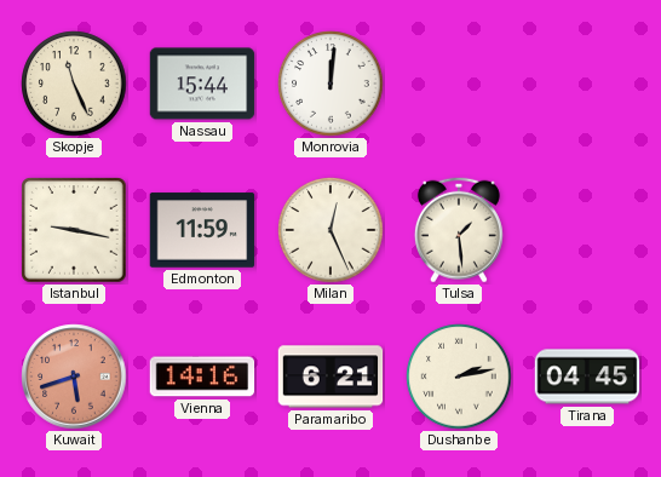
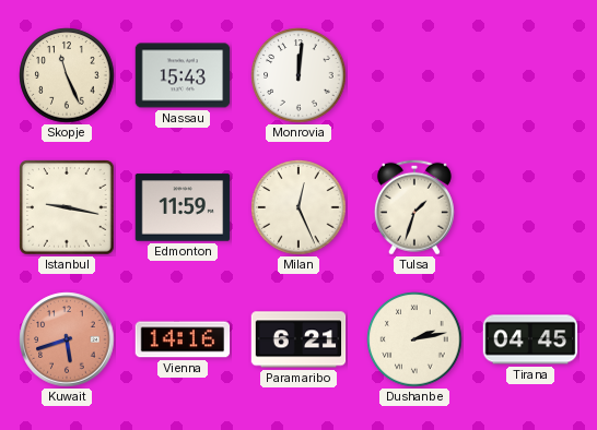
Nassau: 15:44 -> 15:43
Tulsa: 1:29 -> 1:33
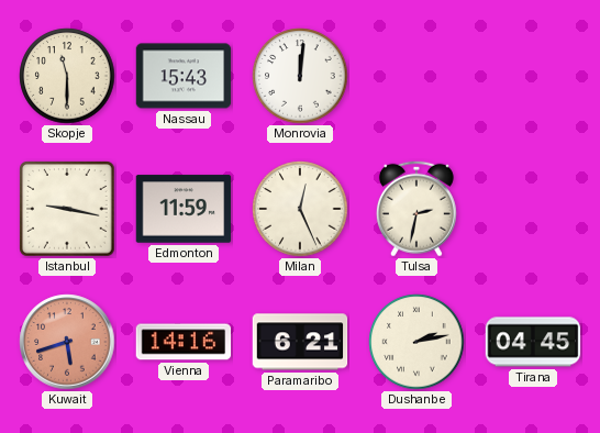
Skopje: 11:26 -> 11:30
Tulsa: 1:33 -> 2:32
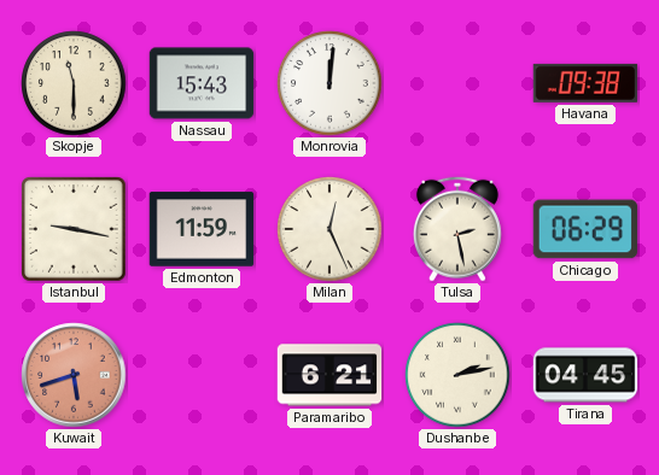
Havana: none -> 09:38
Tulsa: 2:32 -> 2:28
Chicago: none -> 06:29
Vienna: 14:16 -> none
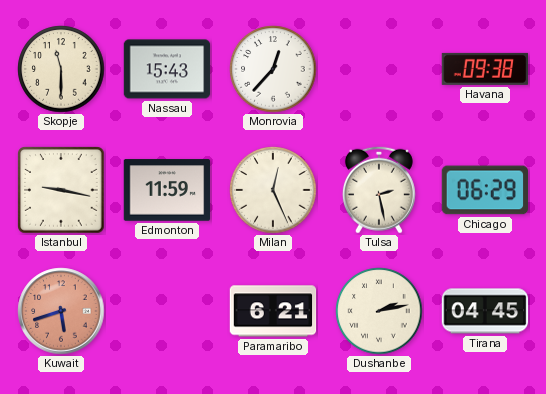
Monrovia: 12:01 -> 12:37
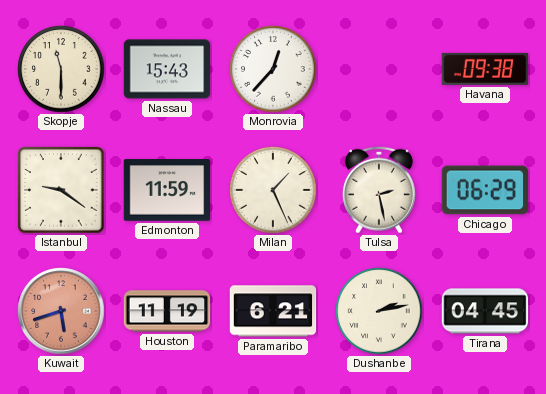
Istanbul: 9:17 -> 9:21
Milan: 12:26 -> 1:26
Houston: none -> 11:19
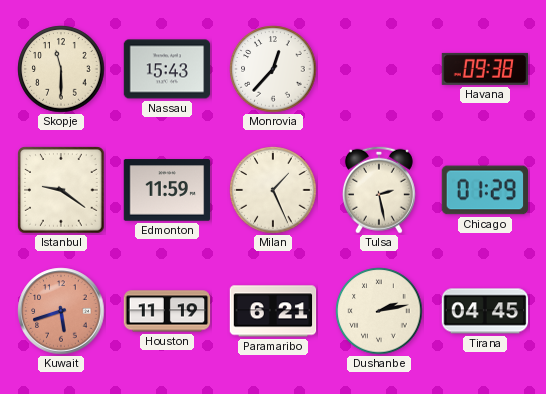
Chicago: 06:29 -> 01:29
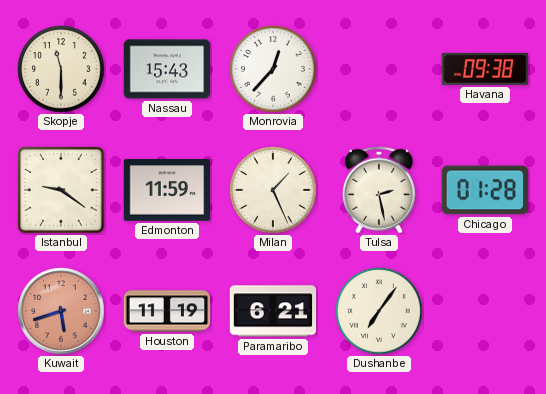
Chicago: 01:29 -> 01:28
Dushanbe: 2:13 -> 7:06
Tirana: 04:45 -> none
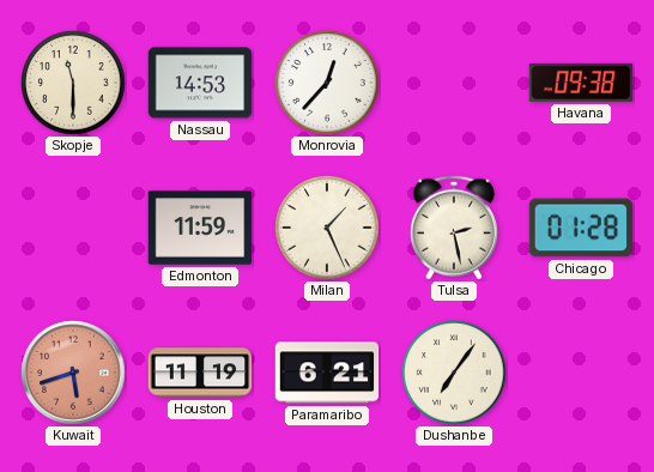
Nassau: 15:43 -> 14:53
Istanbul: 9:21 -> none
